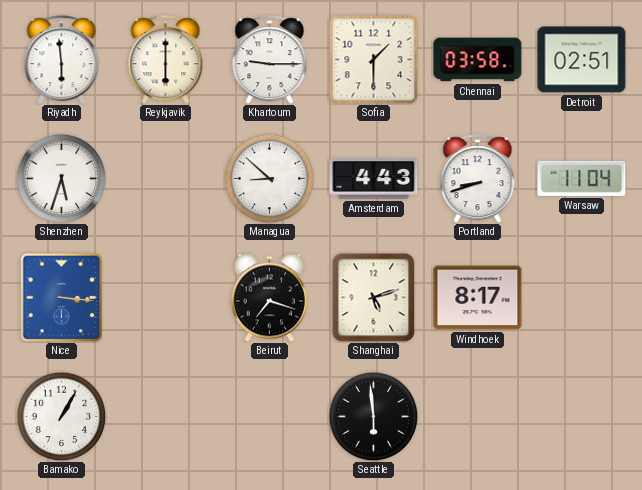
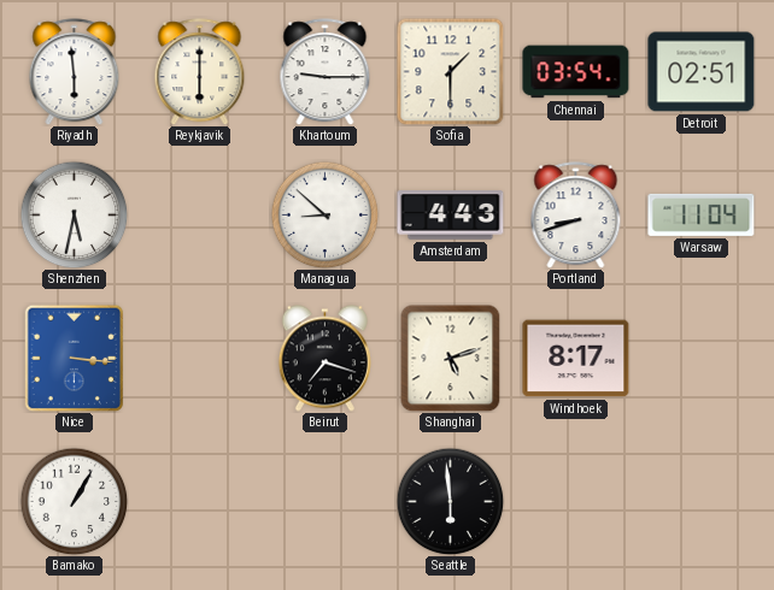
Chennai: 03:58 -> 03:54
Shenzhen: 5:33 -> 5:32
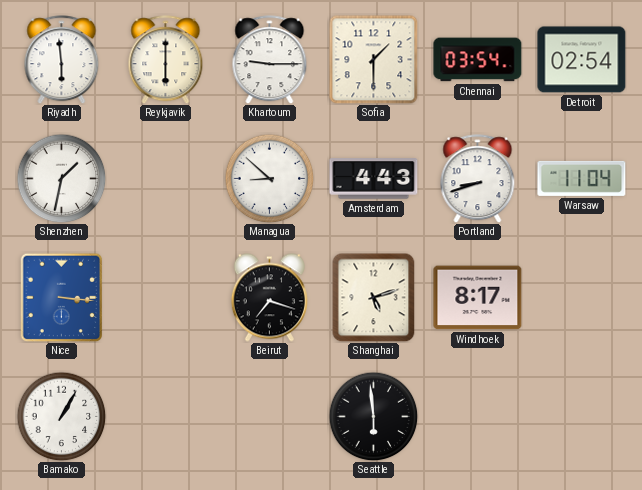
Detroit: 02:51 -> 02:54
Shenzhen: 5:32 -> 1:32
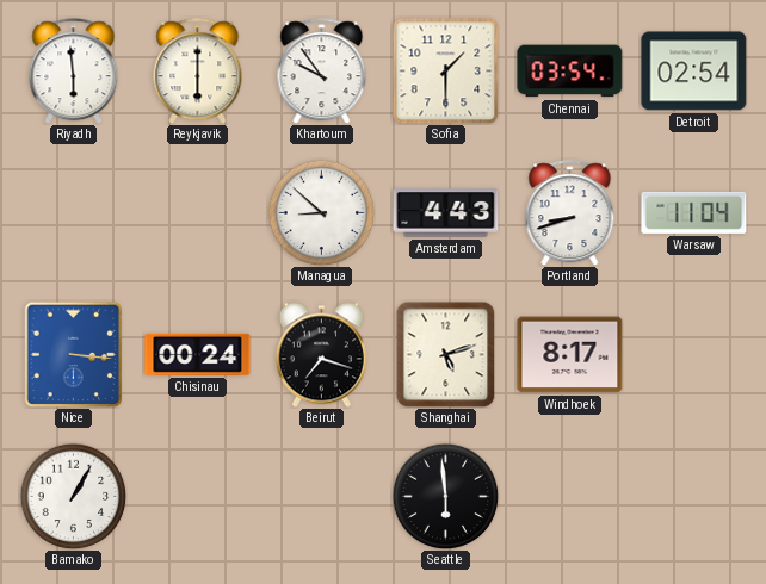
Khartoum: 9:15 -> 9:54
Shenzhen: 1:32 -> none
Chisinau: none -> 00:24
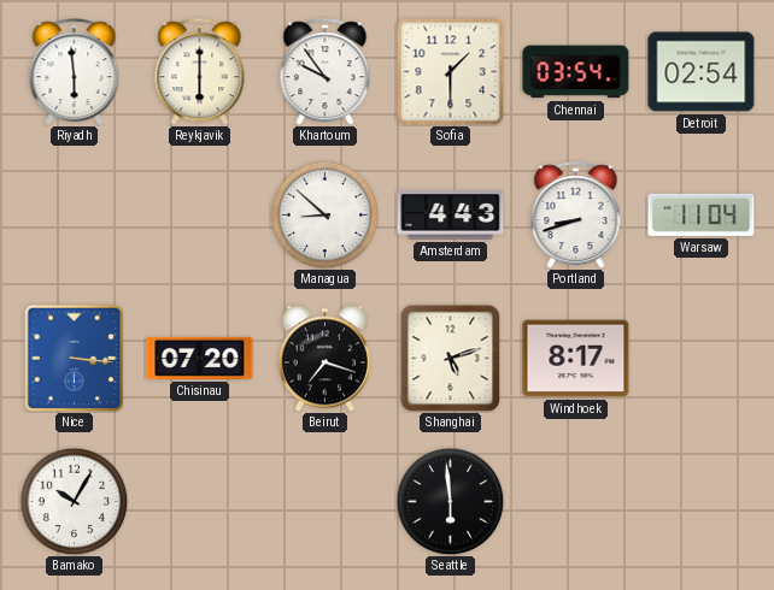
Chisinau: 00:24 -> 07:20
Bamako: 1:05 -> 10:05
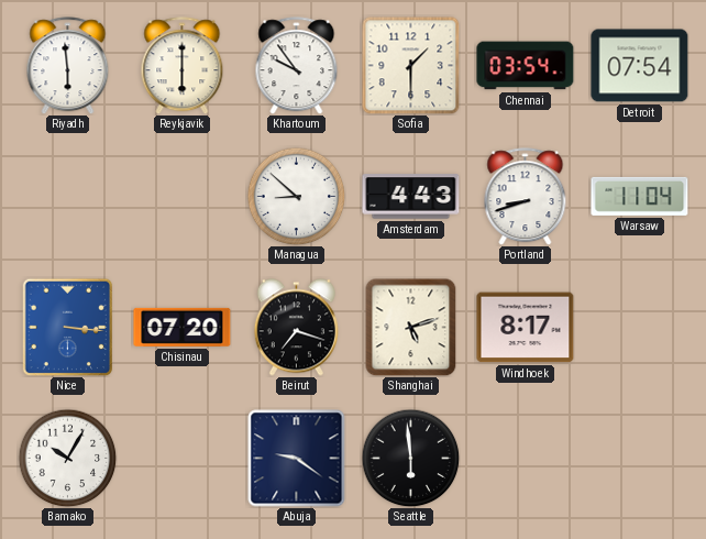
Detroit: 02:54 -> 07:54
Abuja: none -> 9:21
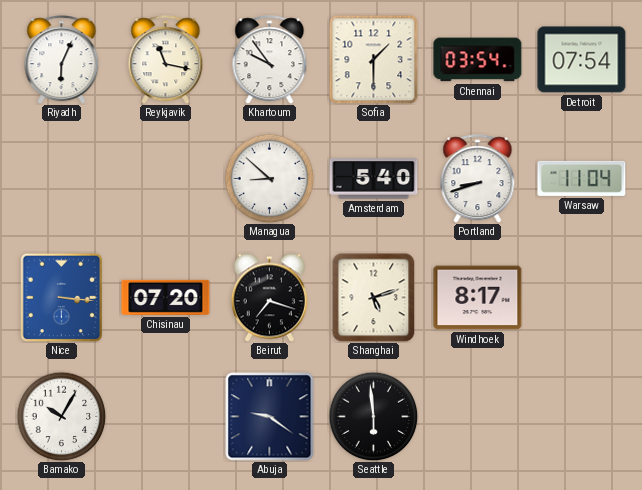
Riyadh: 5:59 -> 6:04
Reykjavik: 6:00 -> 11:17
Amsterdam: 4:43 -> 5:40
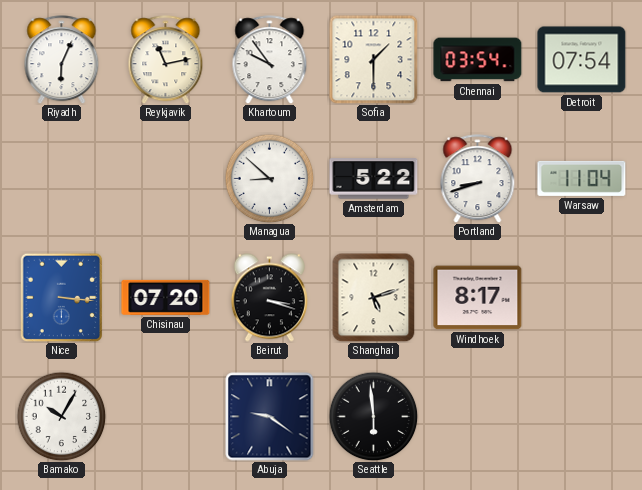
Reykjavik: 11:17 -> 11:13
Amsterdam: 5:40 -> 5:22
Beirut: 7:18 -> 3:18
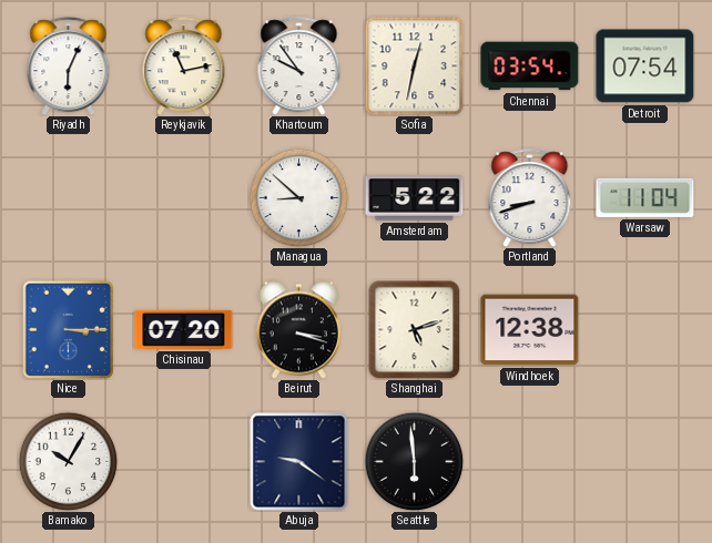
Sofia: 1:30 -> 12:32
Nice: 3:16 -> 3:15
Windhoek: 8:17 -> 12:38
